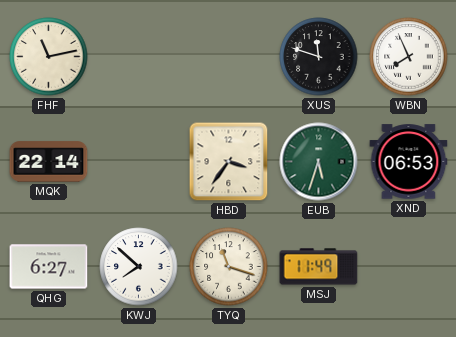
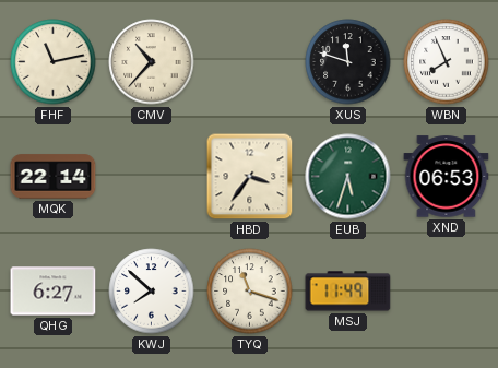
CMV: none -> 10:37
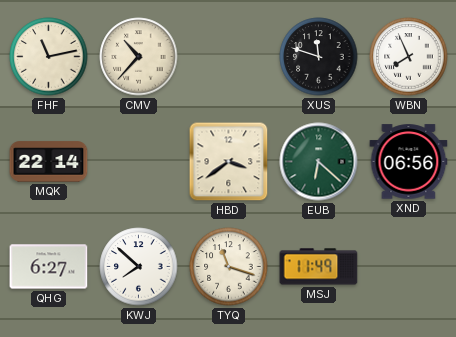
HBD: 3:36 -> 3:39
EUB: 5:33 -> 6:22
XND: 06:53 -> 06:56
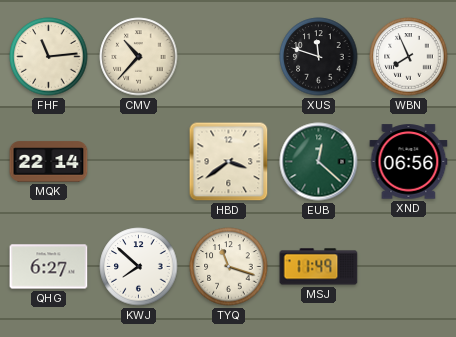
FHF: 11:13 -> 11:14
EUB: 6:22 -> 12:22
